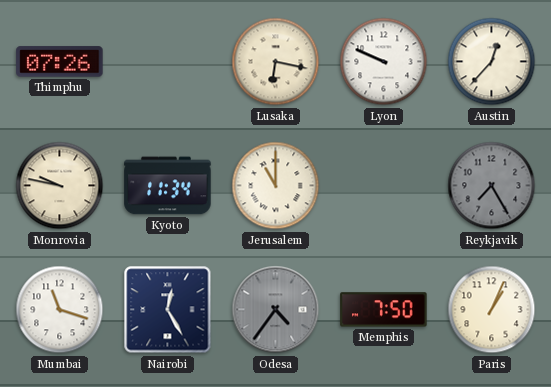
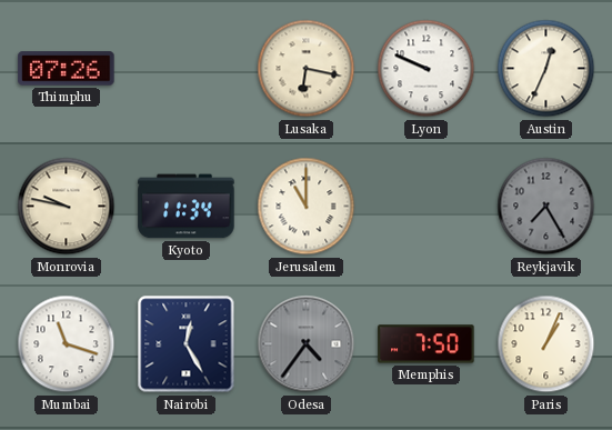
Austin: 12:37 -> 12:34
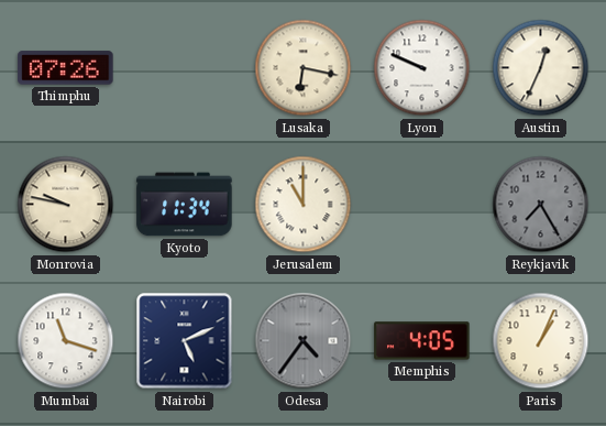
Nairobi: 12:25 -> 5:11
Memphis: 7:50 -> 4:05
